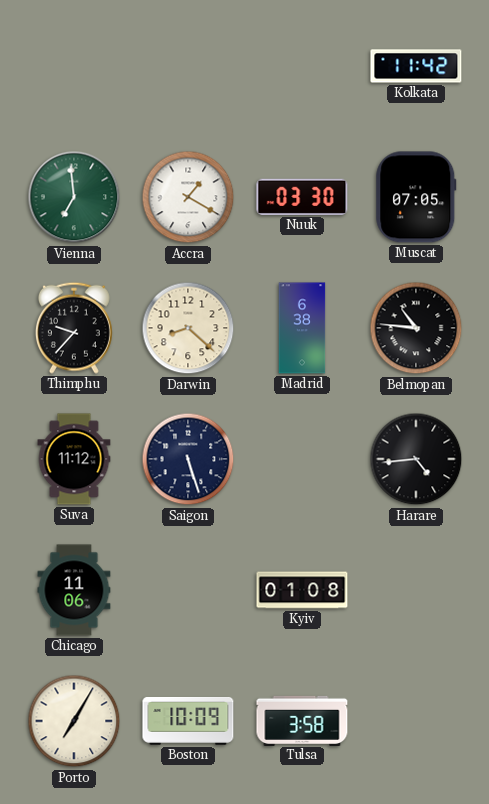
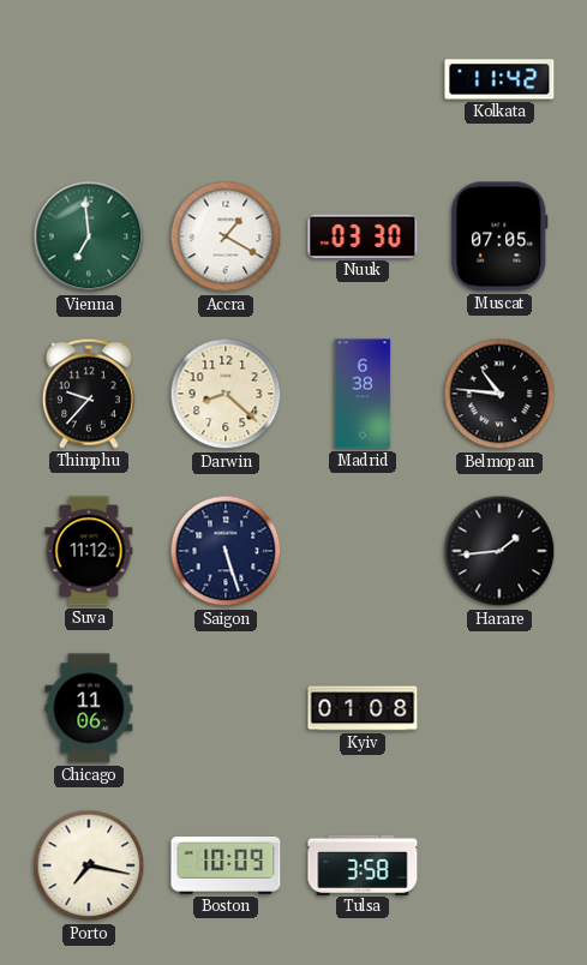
Harare: 4:44 -> 1:44
Porto: 7:05 -> 7:17
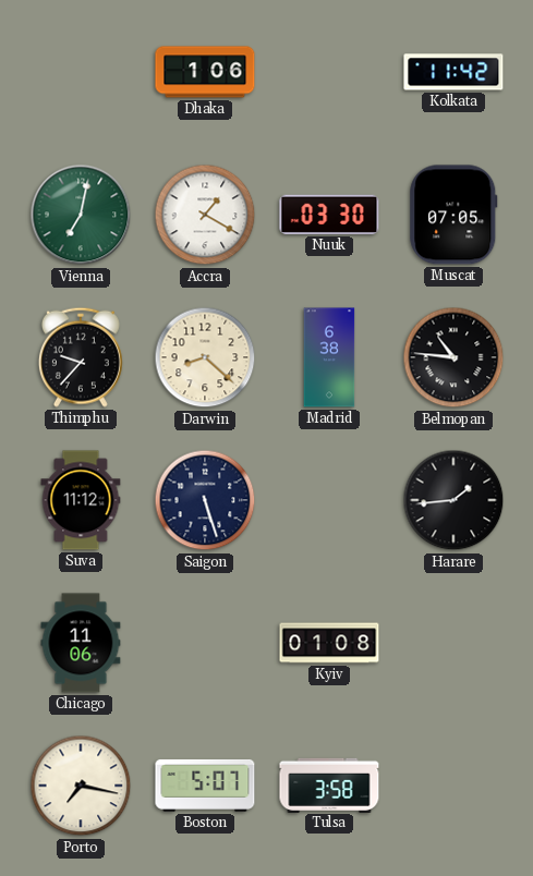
Dhaka: none -> 1:06
Vienna: 6:59 -> 7:02
Boston: 10:09 -> 5:07
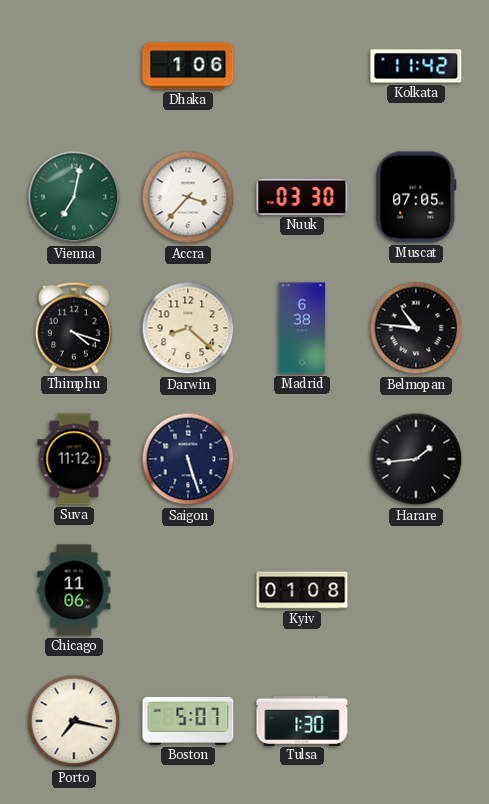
Accra: 1:20 -> 3:37
Thimphu: 9:37 -> 4:18
Tulsa: 3:58 -> 1:30
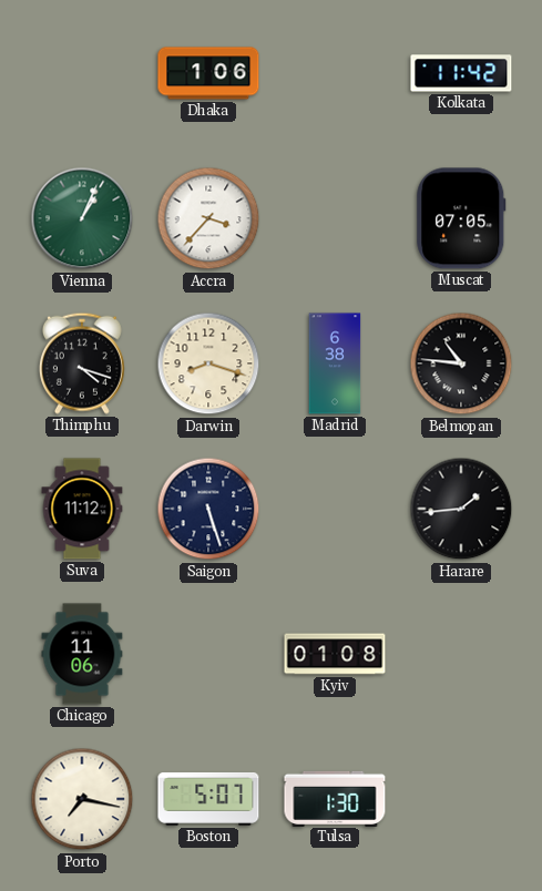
Vienna: 7:02 -> 1:04
Nuuk: 03:30 -> none
Darwin: 8:22 -> 8:18
